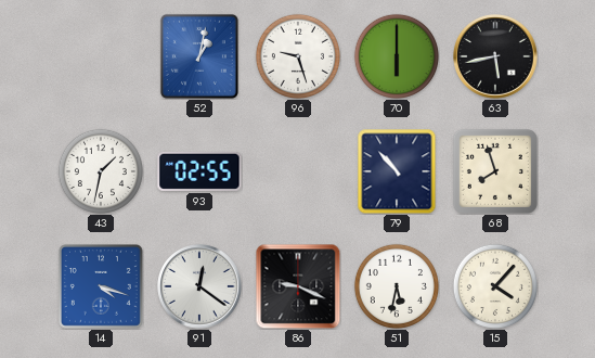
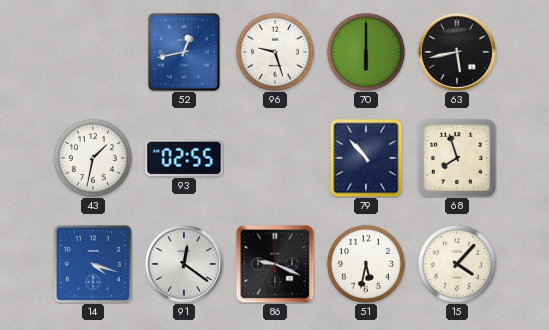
52: 1:02 -> 12:43
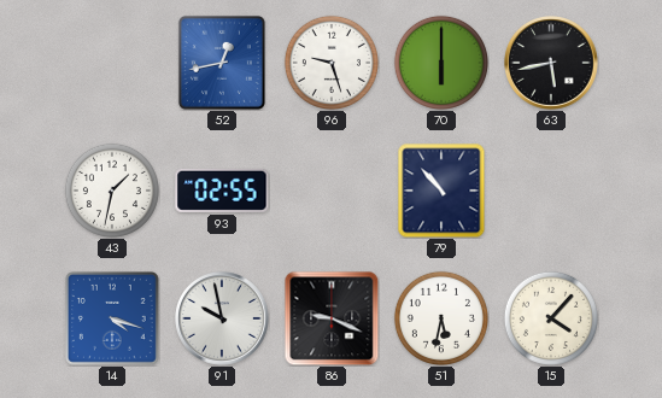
68: 7:57 -> none
91: 12:21 -> 9:58
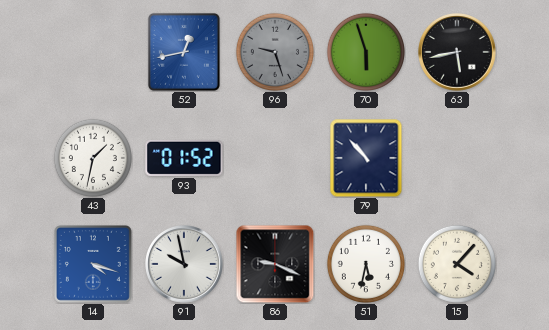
96 dial: white -> grey
70: 6:00 -> 5:57
93: 02:55 -> 01:52
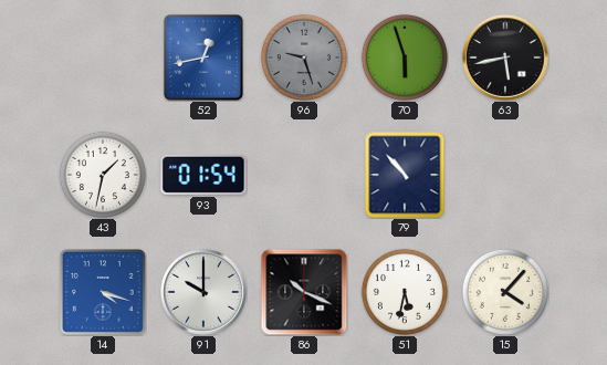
93: 01:52 -> 01:54
91: 9:58 -> 10:00
86: 9:19 -> 10:19
